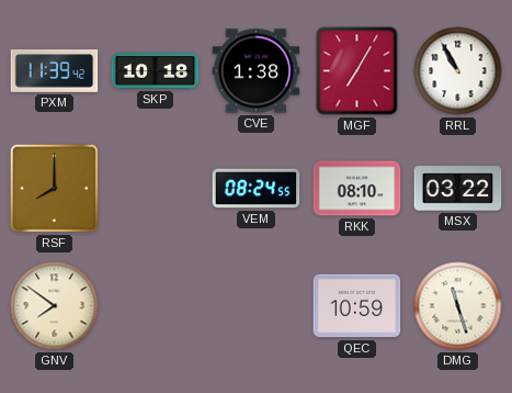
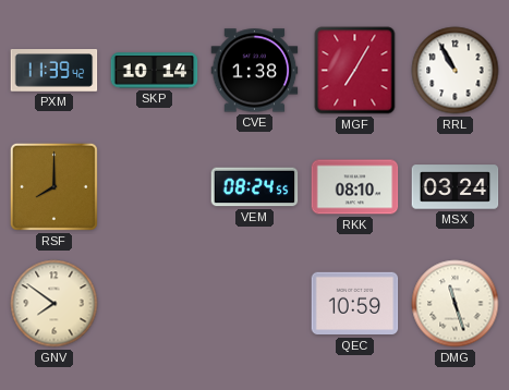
SKP: 10:18 -> 10:14
MSX: 03:22 -> 03:24
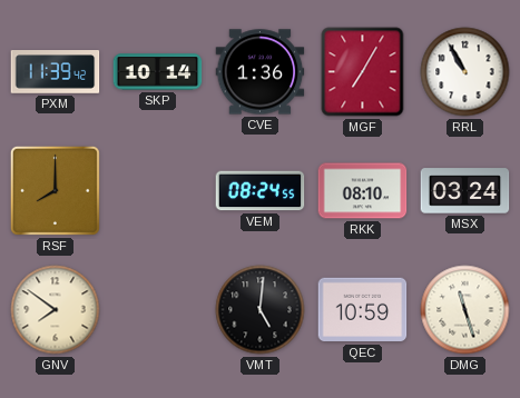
CVE: 1:38 -> 1:36
VMT: none -> 5:01
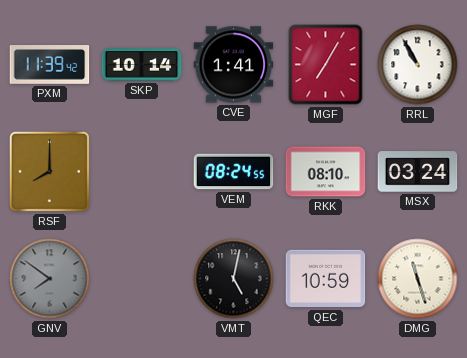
CVE: 1:36 -> 1:41
GNV dial: cream -> grey
VMT: 5:01 -> 5:02
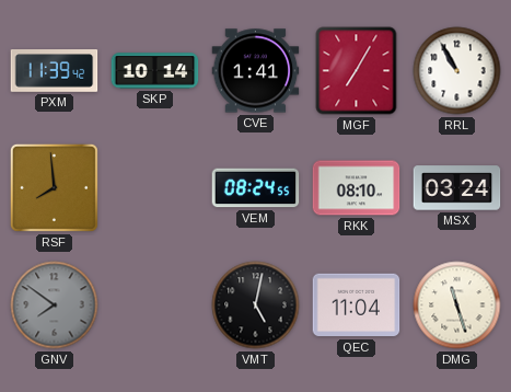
RSF: 8:00 -> 7:59
QEC: 10:59 -> 11:04
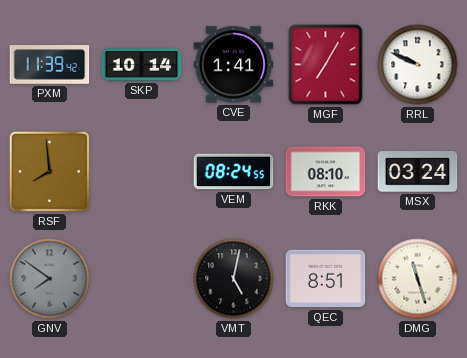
RRL: 10:55 -> 9:49
QEC: 11:04 -> 8:51
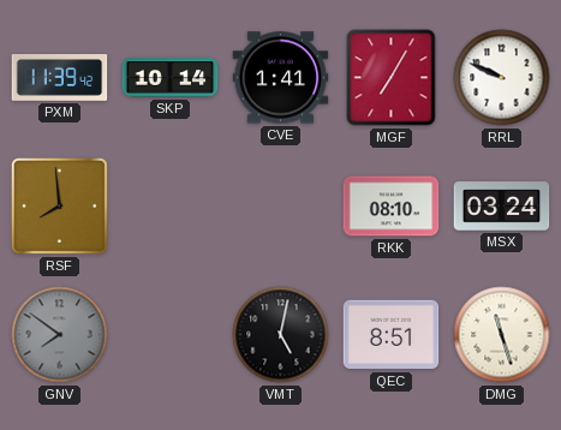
VEM: 08:24 -> none
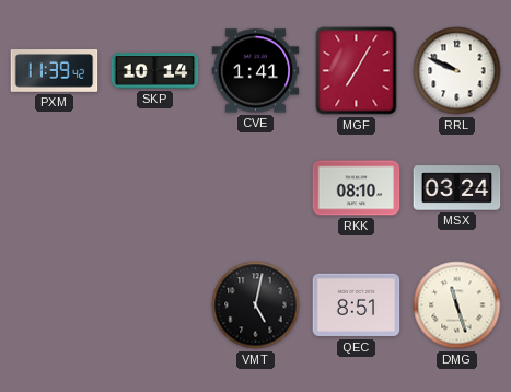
RSF: 7:59 -> none
GNV: 7:51 -> none
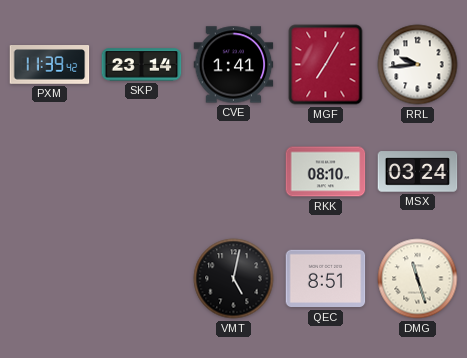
SKP: 10:14 -> 23:14
RRL: 9:49 -> 9:44
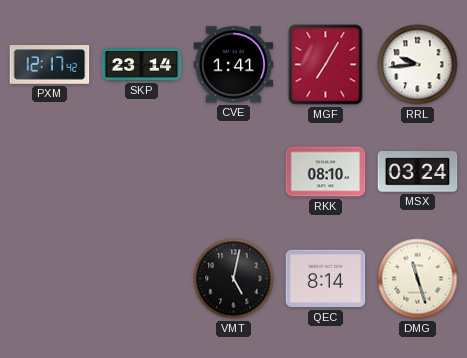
PXM: 11:39 -> 12:17
QEC: 8:51 -> 8:14
